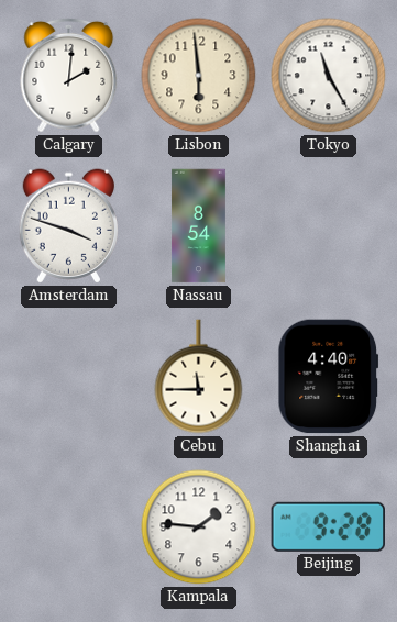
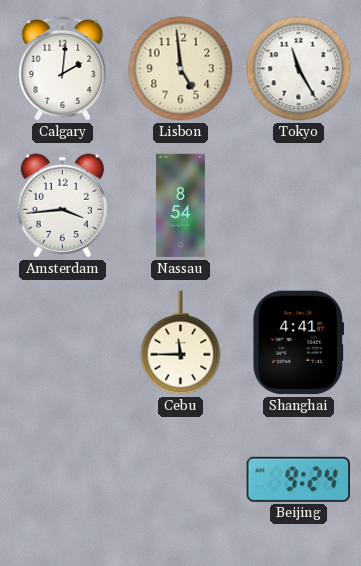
Lisbon: 5:59 -> 4:59
Amsterdam: 3:48 -> 3:44
Shanghai: 4:40 -> 4:41
Kampala: 1:46 -> none
Beijing: 9:28 -> 9:24
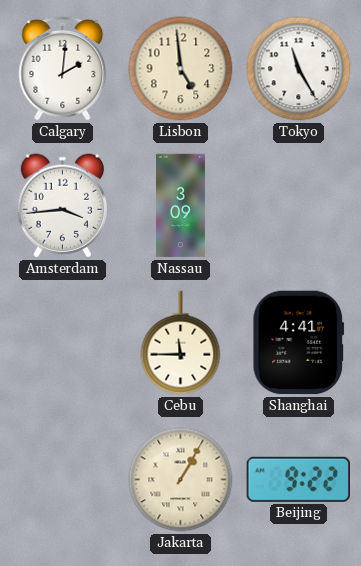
Nassau: 8:54 -> 3:09
Jakarta: none -> 1:05
Beijing: 9:24 -> 9:22
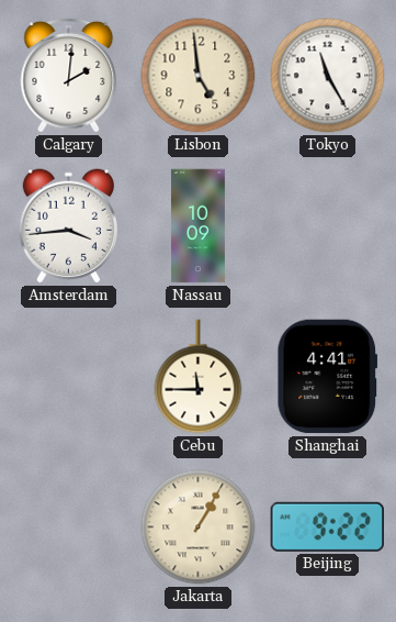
Nassau: 3:09 -> 10:09
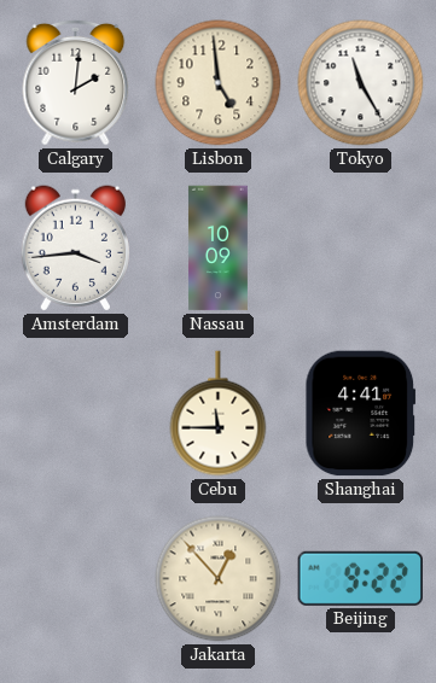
Jakarta: 1:05 -> 12:53
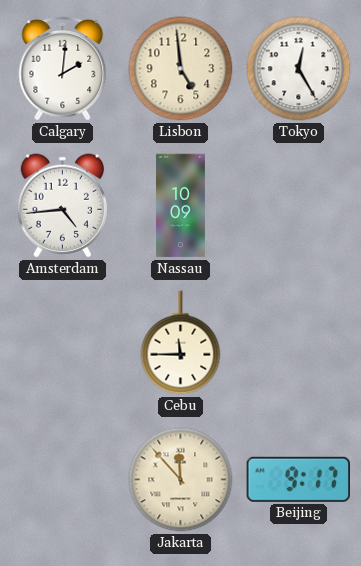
Tokyo: 11:25 -> 12:25
Amsterdam: 3:44 -> 4:44
Shanghai: 4:41 -> none
Jakarta: 12:53 -> 11:53
Beijing: 9:22 -> 9:17
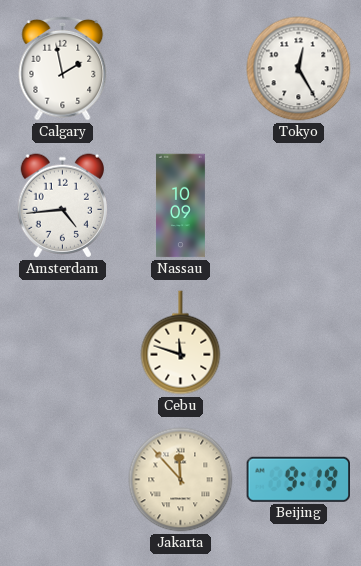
Calgary: 2:01 -> 1:58
Lisbon: 4:59 -> none
Cebu: 11:45 -> 11:48
Beijing: 9:17 -> 9:19
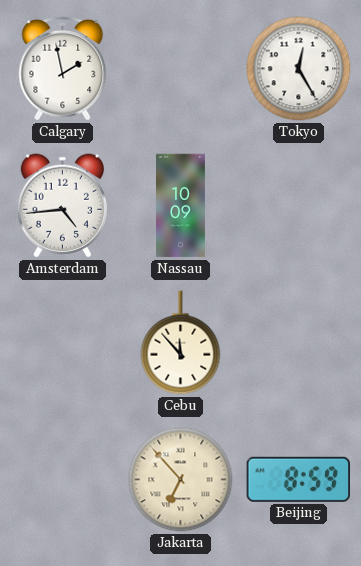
Cebu: 11:48 -> 11:53
Jakarta: 11:53 -> 6:53
Beijing: 9:19 -> 8:59
